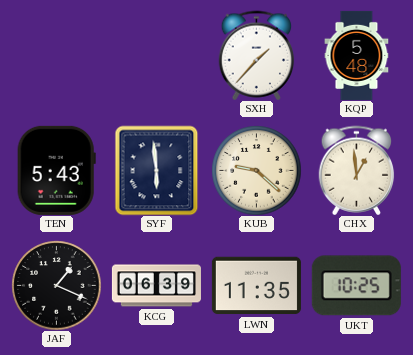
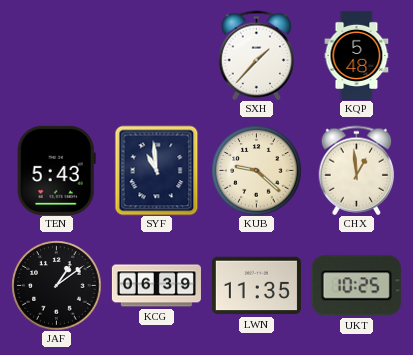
SYF: 5:59 -> 10:59
JAF: 1:19 -> 1:09
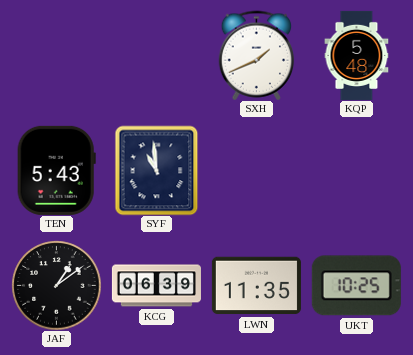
SXH: 1:37 -> 1:41
KUB: 9:22 -> none
CHX: 12:59 -> none
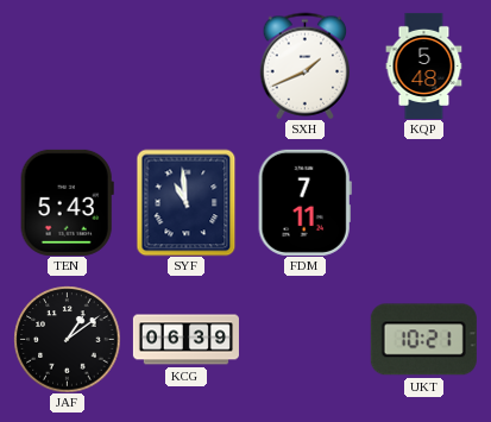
FDM: none -> 7:11
LWN: 11:35 -> none
UKT: 10:25 -> 10:21
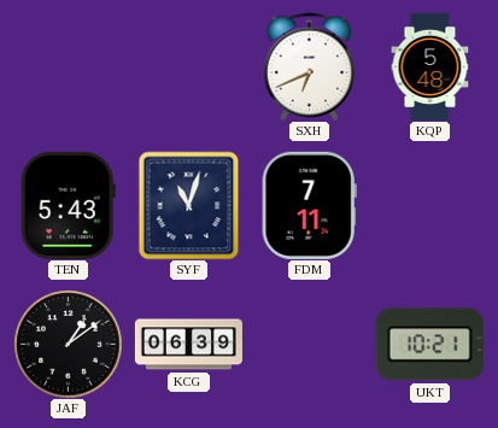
SXH: 1:41 -> 6:41
SYF: 10:59 -> 11:03
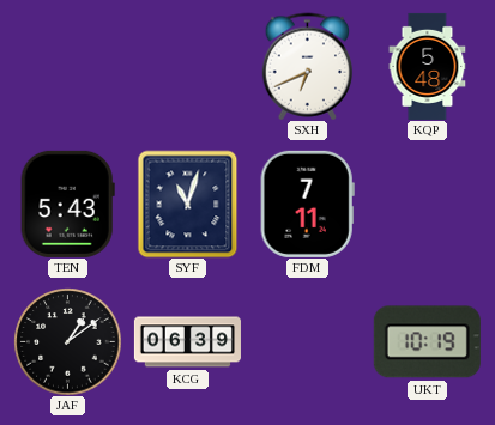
UKT: 10:21 -> 10:19
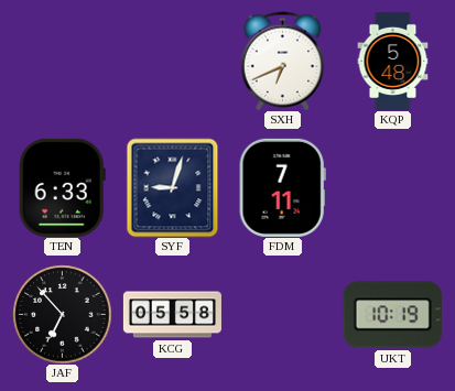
TEN: 5:43 -> 6:33
SYF: 11:03 -> 9:03
JAF: 1:09 -> 6:53
KCG: 06:39 -> 05:58
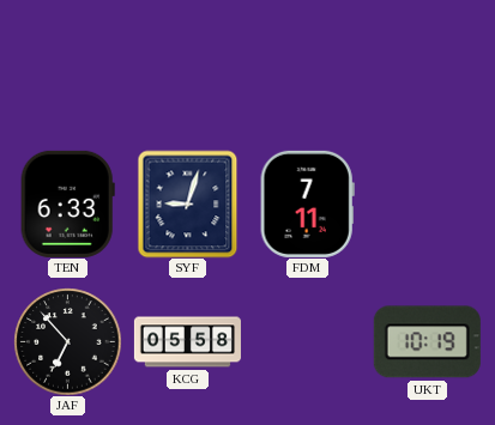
SXH: 6:41 -> none
KQP: 5:48 -> none
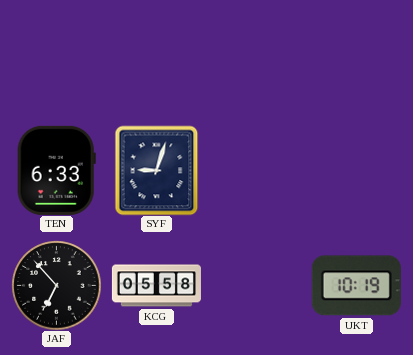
FDM: 7:11 -> none
